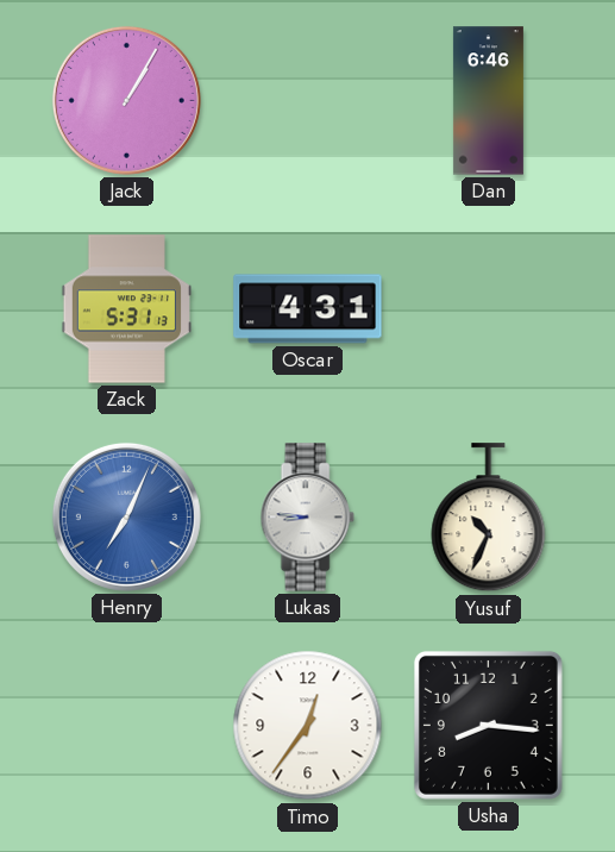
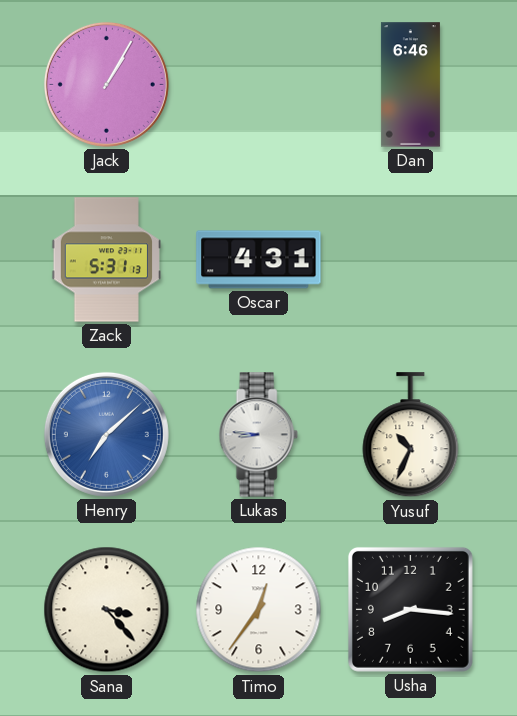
Henry: 7:04 -> 7:08
Sana: none -> 3:23
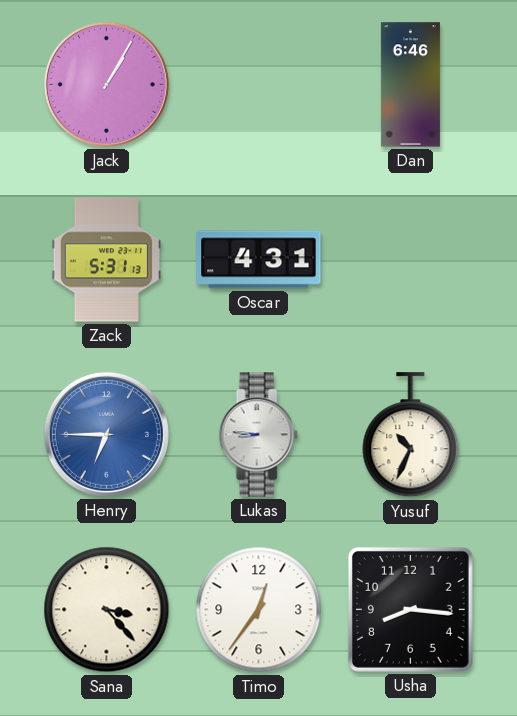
Henry: 7:08 -> 6:45
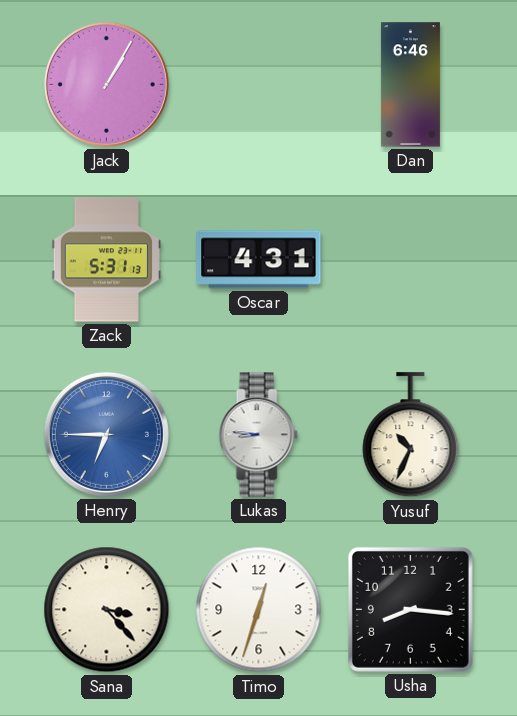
Timo: 12:36 -> 12:33
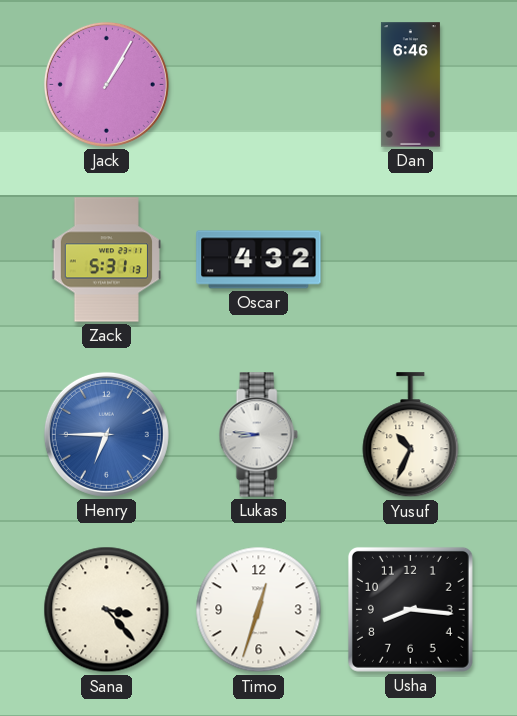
Oscar: 4:31 -> 4:32
